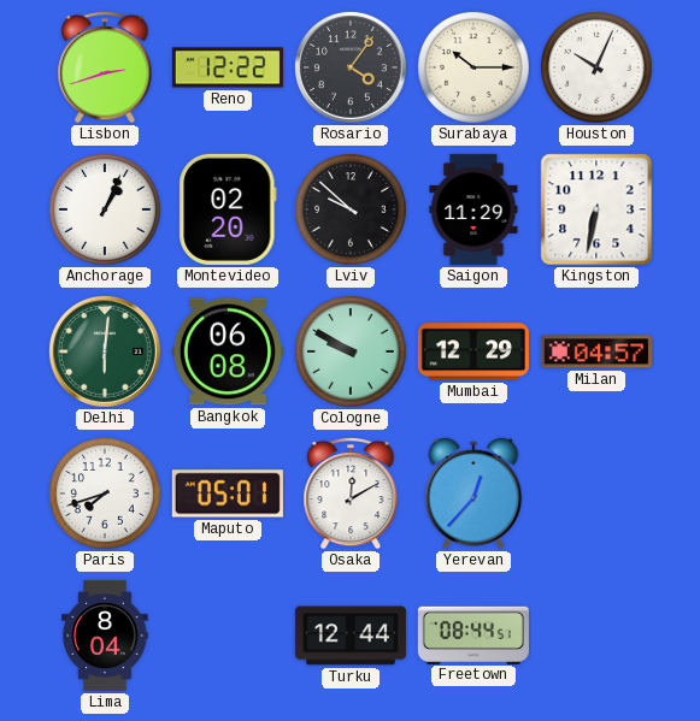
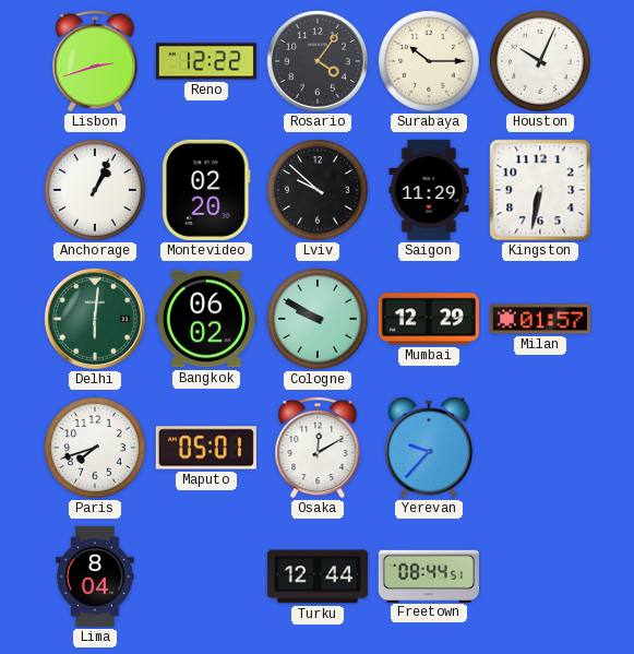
Bangkok: 06:08 -> 06:02
Milan: 04:57 -> 01:57
Yerevan: 12:37 -> 9:37
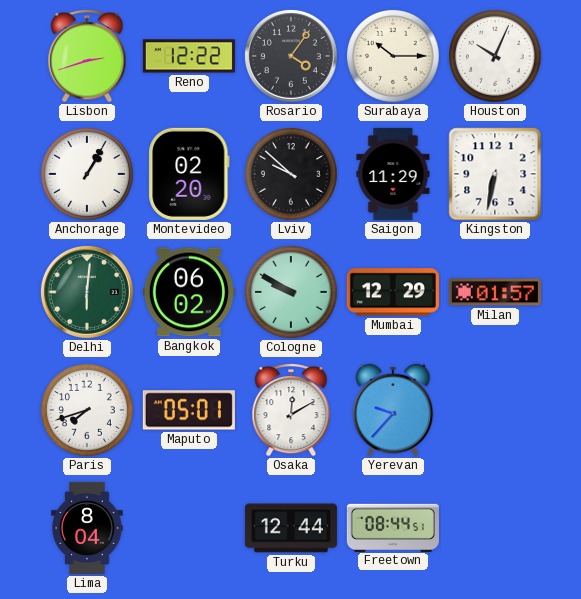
Anchorage: 1:04 -> 1:05
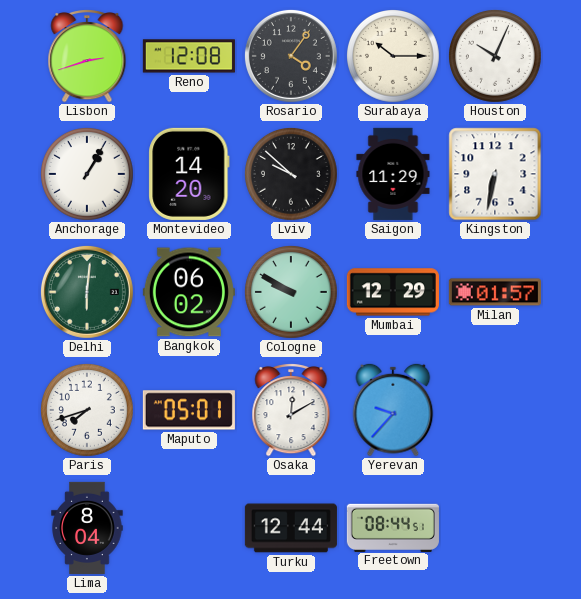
Reno: 12:22 -> 12:08
Montevideo: 02:20 -> 14:20
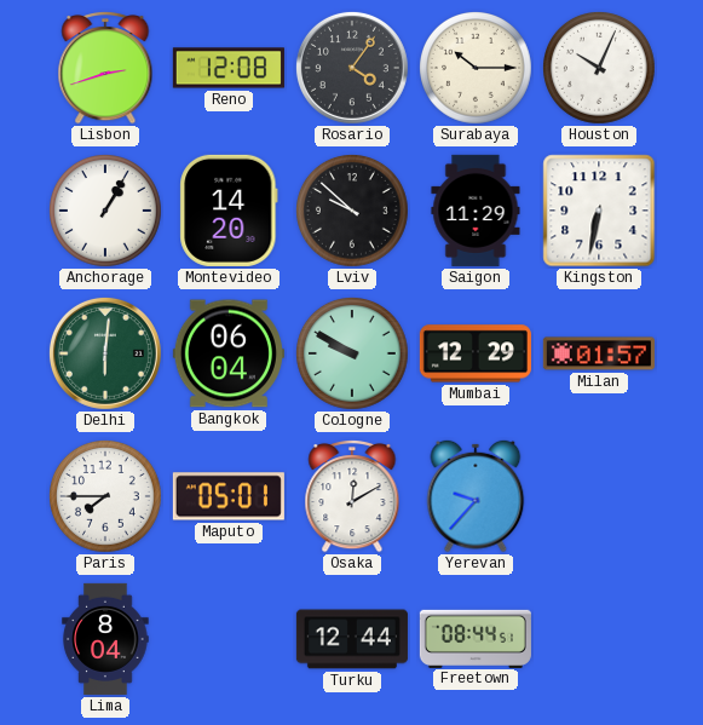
Bangkok: 06:02 -> 06:04
Paris: 7:42 -> 7:45
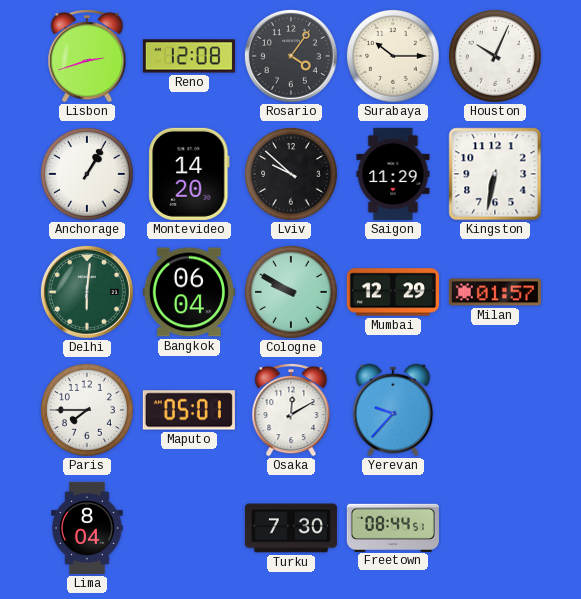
Turku: 12:44 -> 7:30
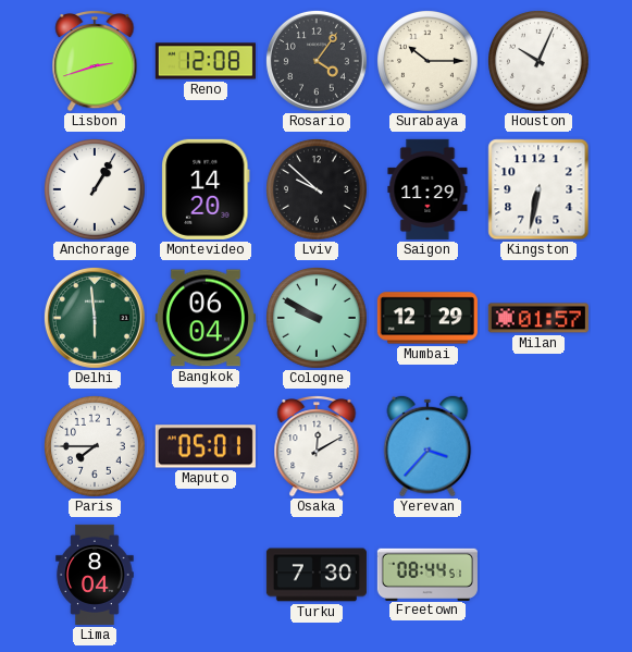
Delhi: 6:01 -> 5:59
Yerevan: 9:37 -> 3:37
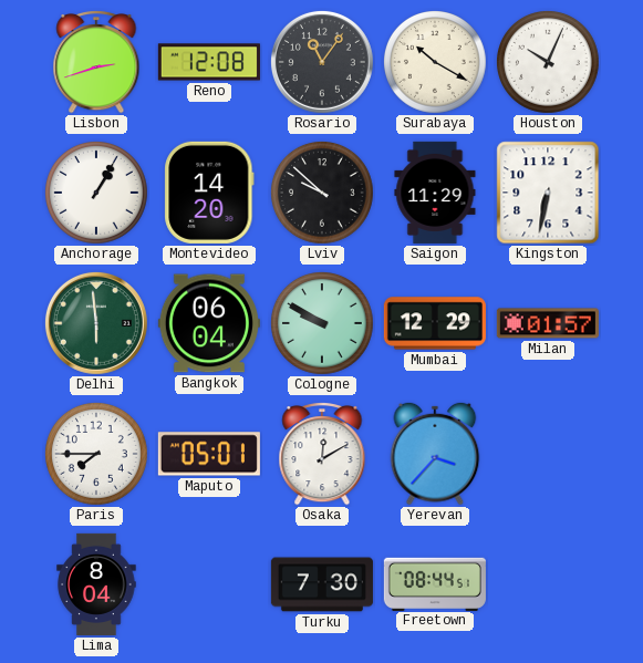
Rosario: 4:06 -> 11:06
Surabaya: 10:15 -> 10:20
